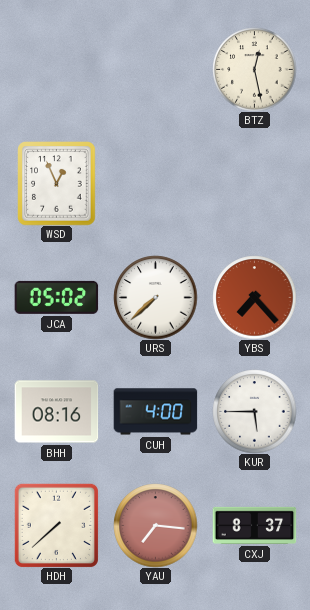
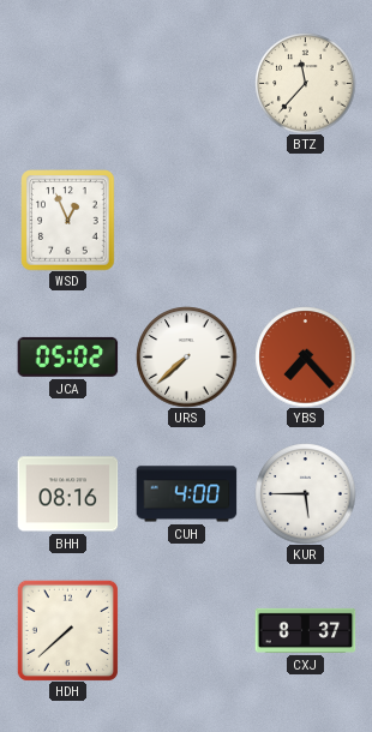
BTZ: 12:28 -> 11:37
YAU: 7:16 -> none
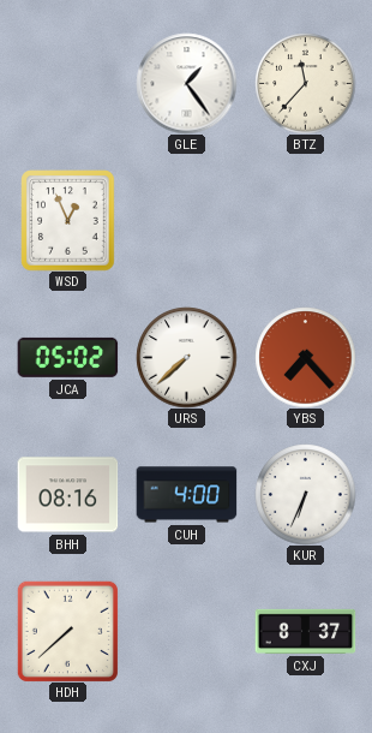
GLE: none -> 1:24
KUR: 5:45 -> 6:34
